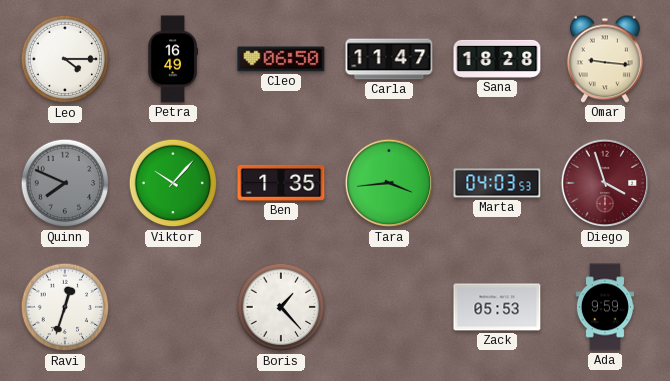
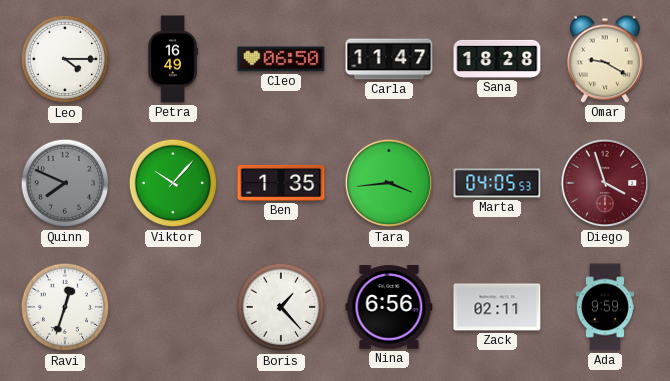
Omar: 9:16 -> 9:20
Marta: 04:03 -> 04:05
Nina: none -> 6:56
Zack: 05:53 -> 02:11
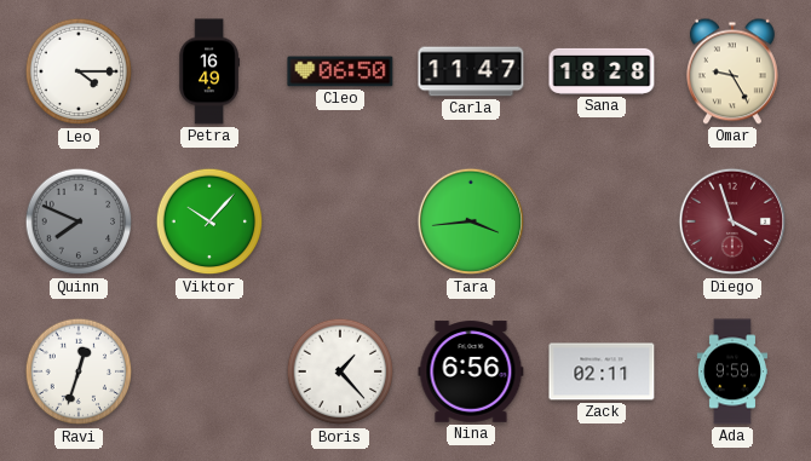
Omar: 9:20 -> 9:25
Ben: 1:35 -> none
Marta: 04:05 -> none
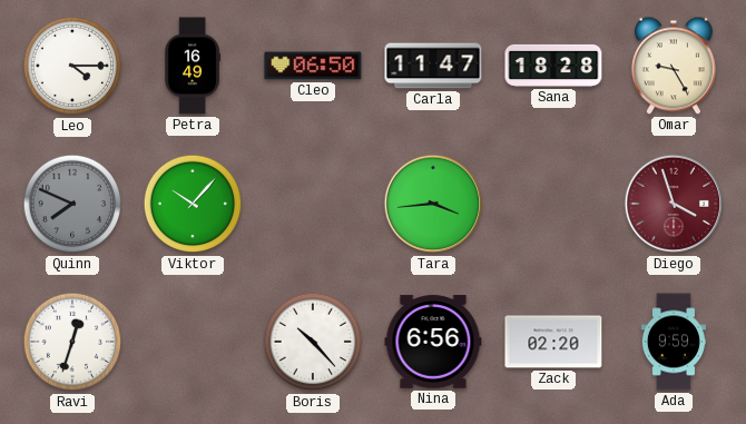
Boris: 1:23 -> 10:23
Zack: 02:11 -> 02:20
